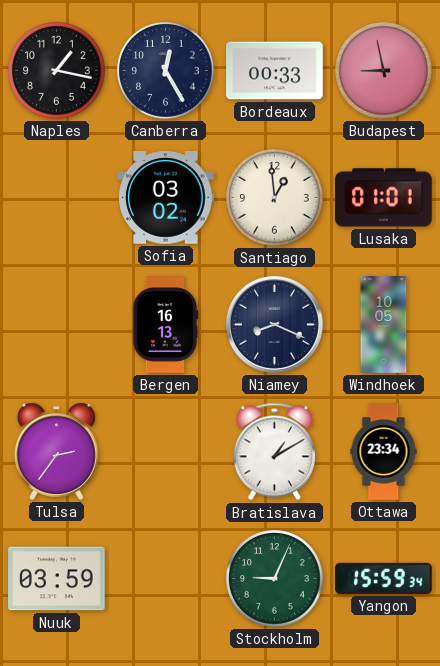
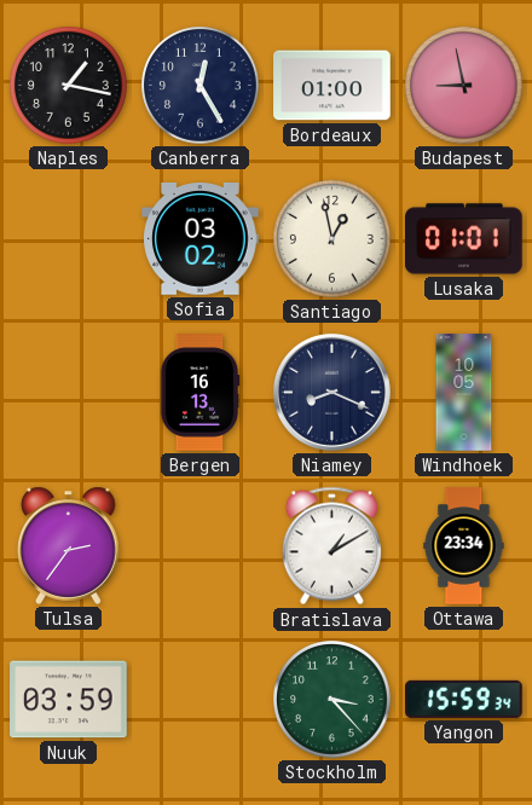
Bordeaux: 00:33 -> 01:00
Santiago: 12:59 -> 12:58
Stockholm: 9:04 -> 3:23
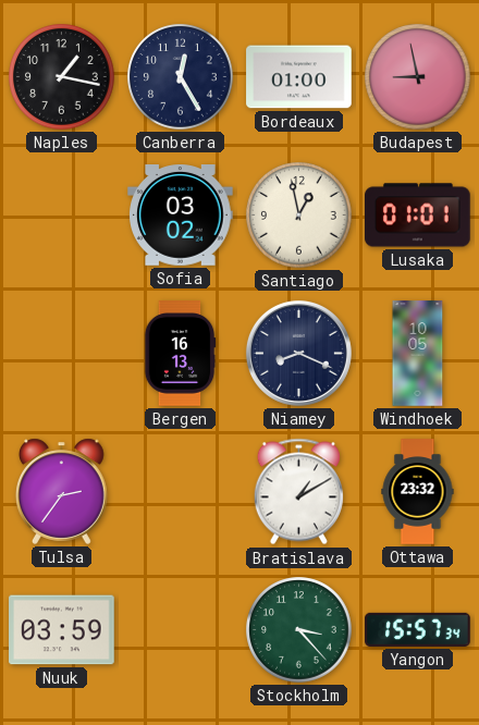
Ottawa: 23:34 -> 23:32
Yangon: 15:59 -> 15:57
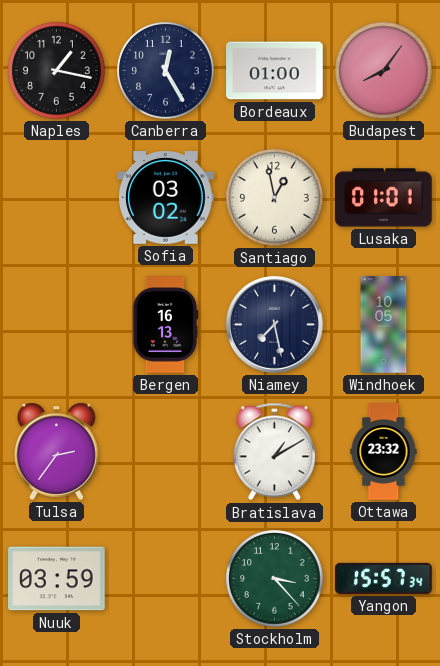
Budapest: 8:58 -> 8:06
Niamey: 8:19 -> 7:28
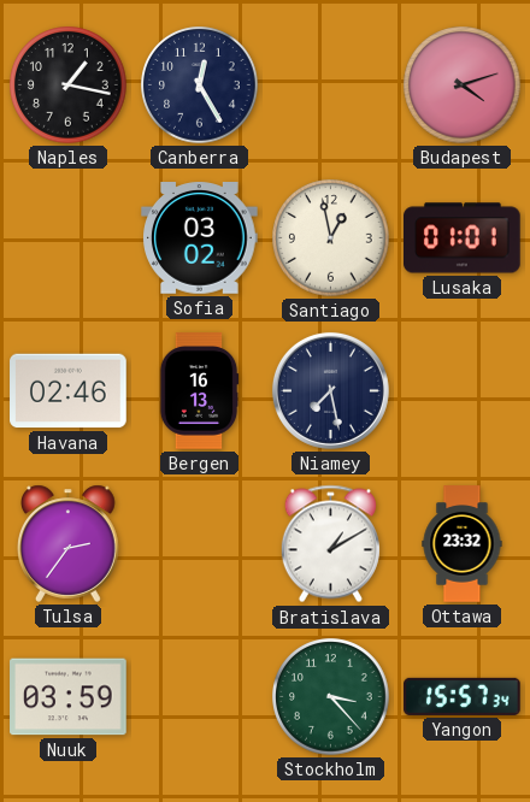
Bordeaux: 01:00 -> none
Budapest: 8:06 -> 4:12
Havana: none -> 02:46
Windhoek: 10:05 -> none
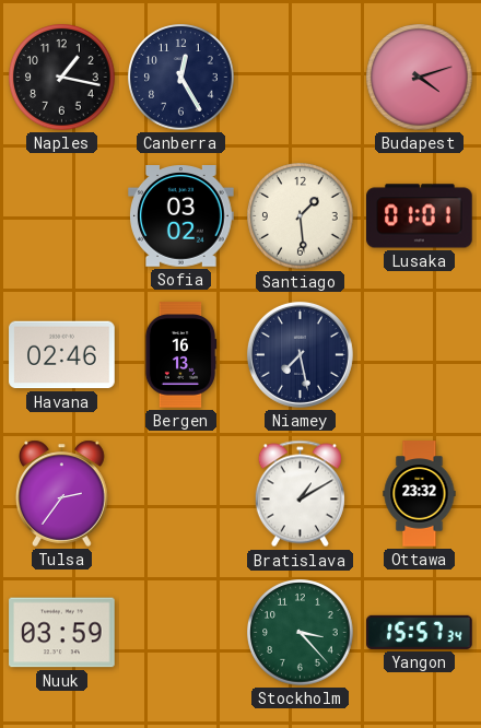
Santiago: 12:58 -> 1:29
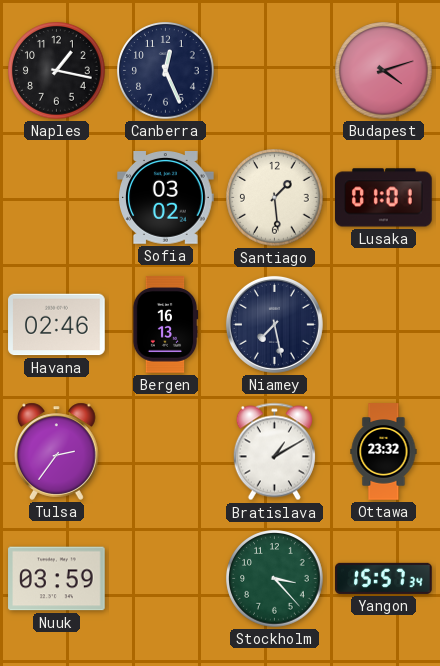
Canberra: 12:25 -> 12:26
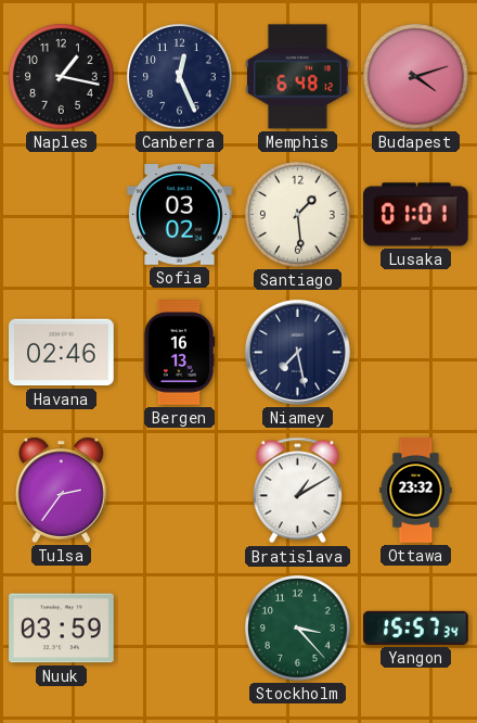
Memphis: none -> 6:48
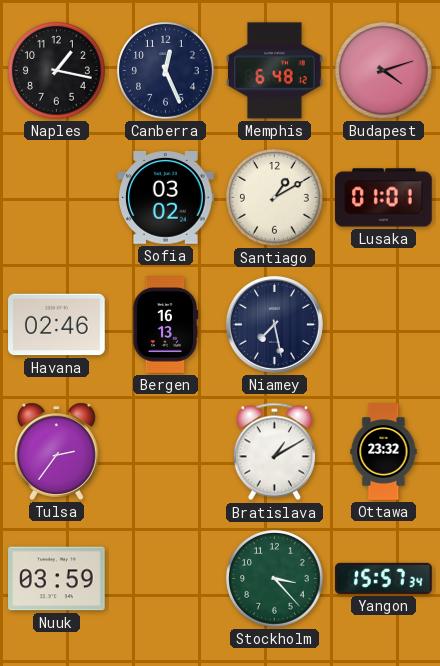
Santiago: 1:29 -> 1:10
